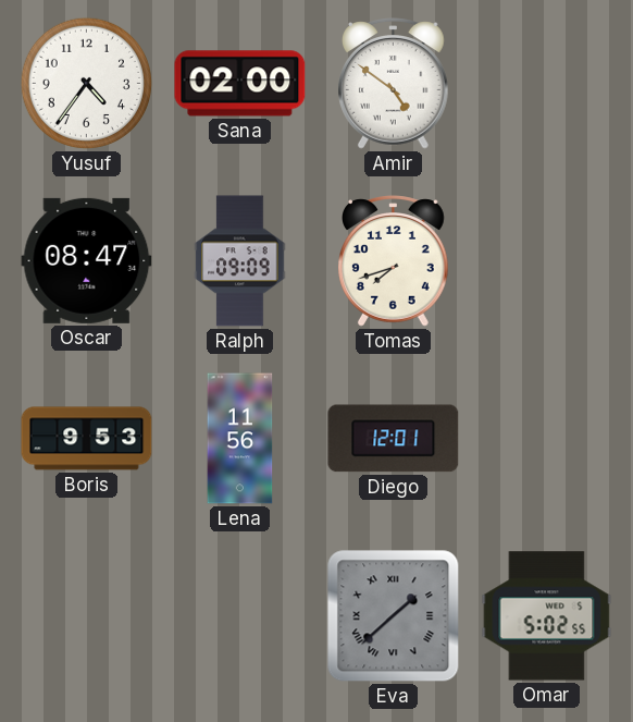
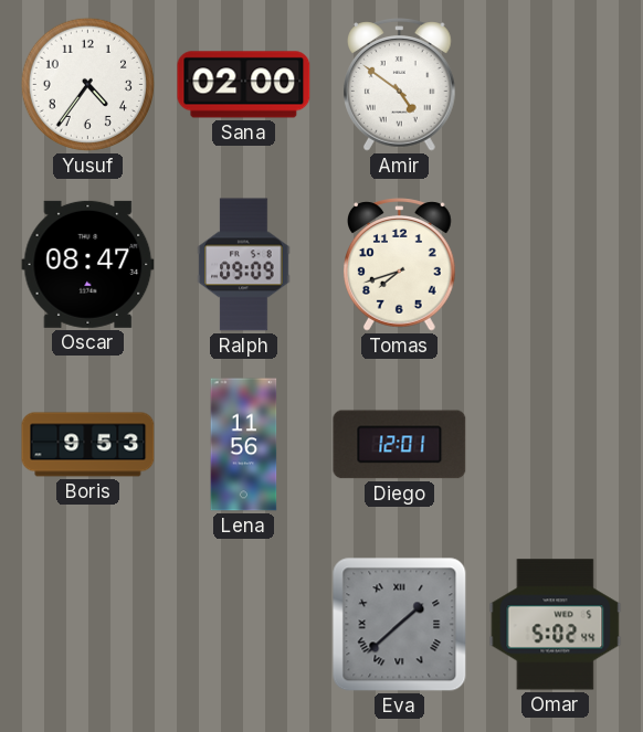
Omar: 5:02:55 -> 5:02:44
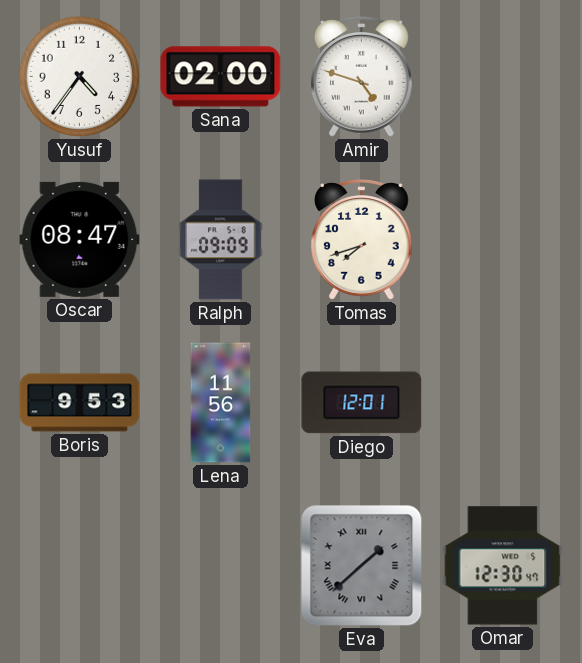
Amir: 4:51 -> 4:48
Omar: 5:02 -> 12:30
